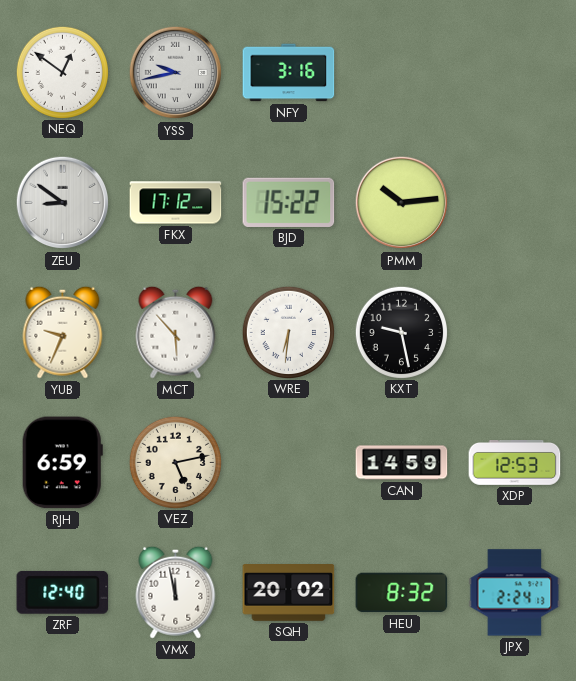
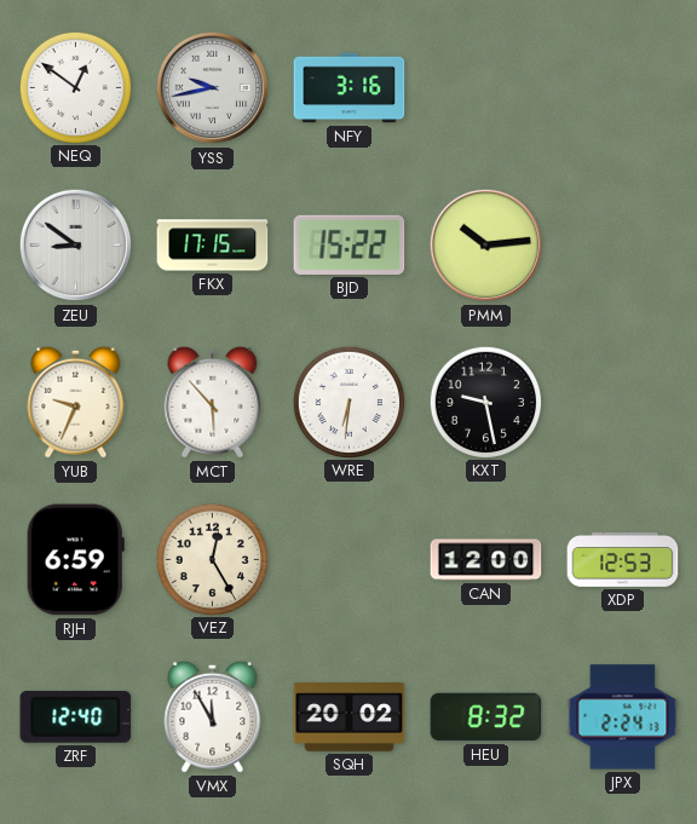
FKX: 17:12 -> 17:15
VEZ: 5:13 -> 12:25
CAN: 14:59 -> 12:00
VMX: 11:58 -> 11:55
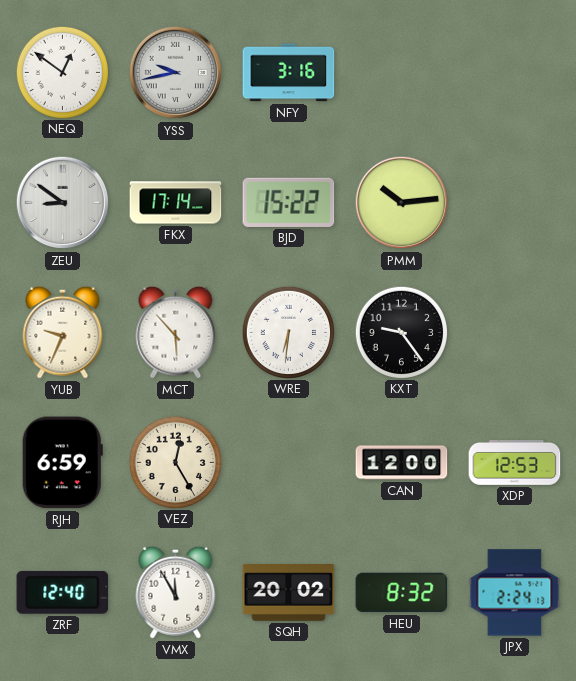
FKX: 17:15 -> 17:14
KXT: 9:28 -> 9:24
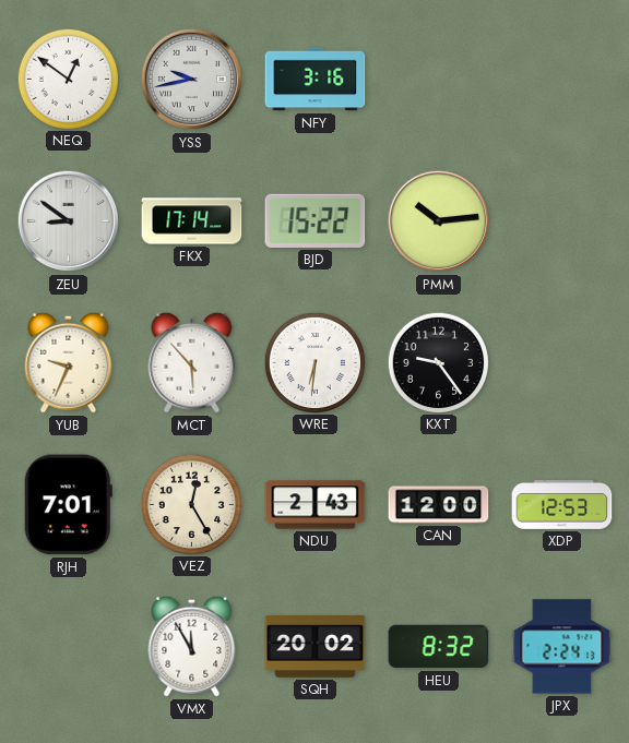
RJH: 6:59 -> 7:01
NDU: none -> 2:43
ZRF: 12:40 -> none
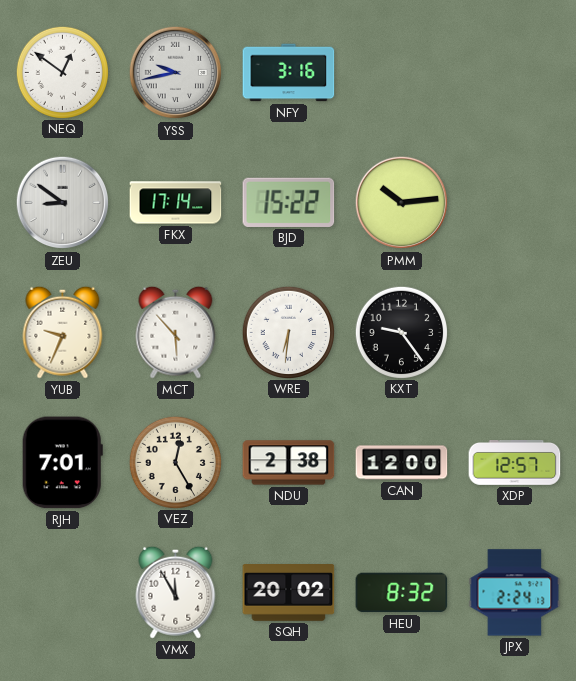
NDU: 2:43 -> 2:38
XDP: 12:53 -> 12:57
